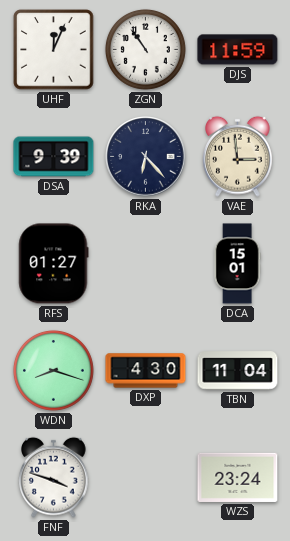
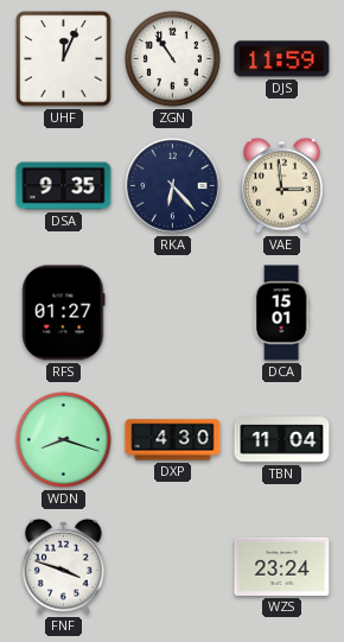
DSA: 9:39 -> 9:35
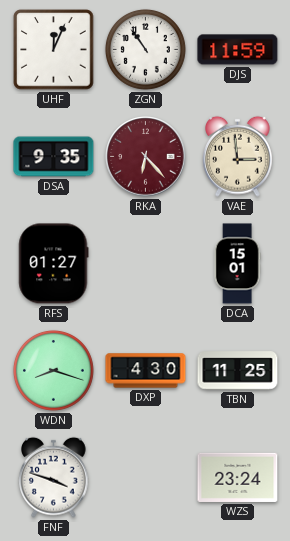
RKA dial: navy -> burgundy
TBN: 11:04 -> 11:25
